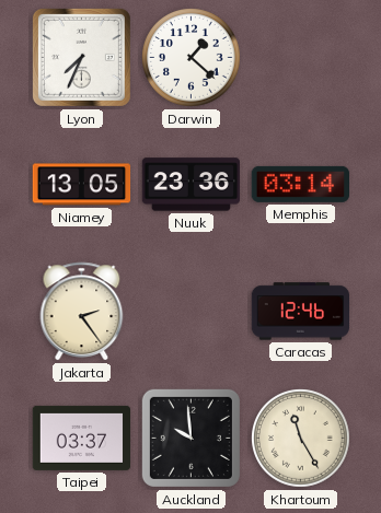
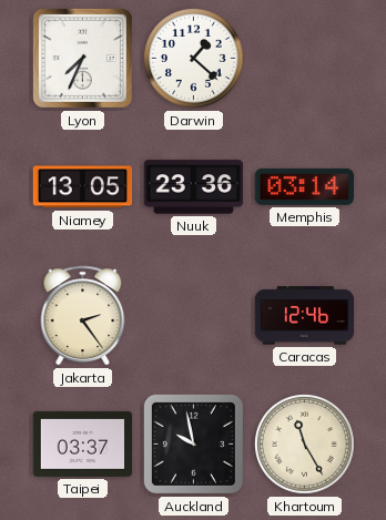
Auckland: 9:59 -> 9:58
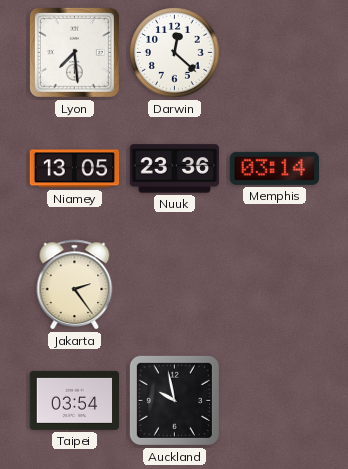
Lyon: 7:34 -> 7:29
Darwin: 1:22 -> 12:22
Caracas: 12:46 -> none
Taipei: 03:37 -> 03:54
Khartoum: 11:25 -> none
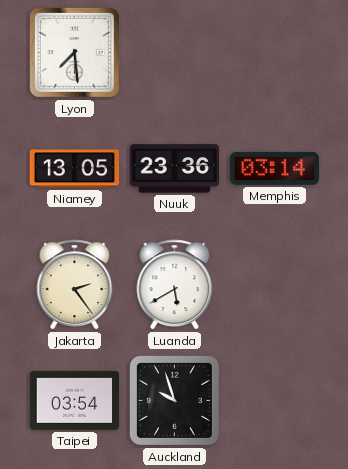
Darwin: 12:22 -> none
Luanda: none -> 5:40
Auckland: 9:58 -> 9:57
